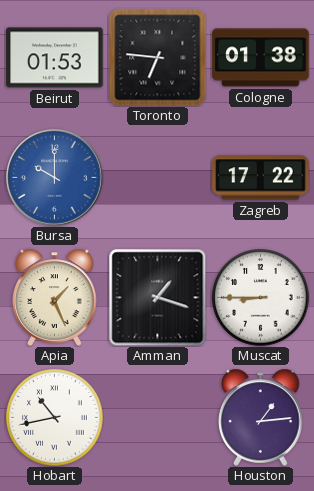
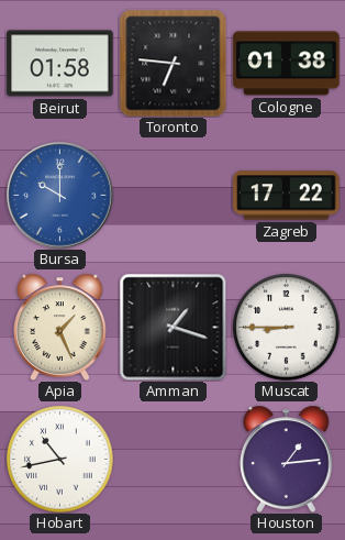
Beirut: 01:53 -> 01:58
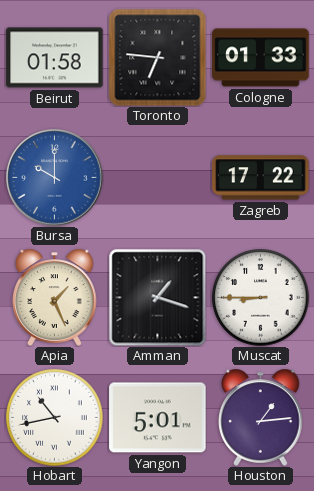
Cologne: 01:38 -> 01:33
Yangon: none -> 5:01
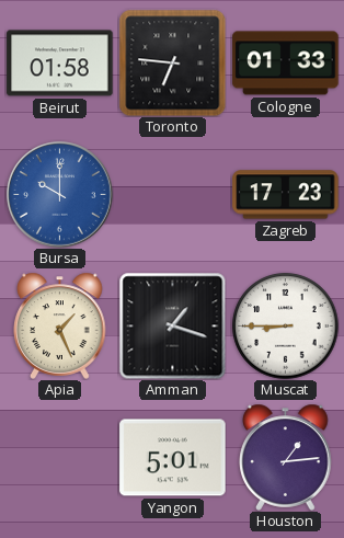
Zagreb: 17:22 -> 17:23
Hobart: 10:43 -> none
